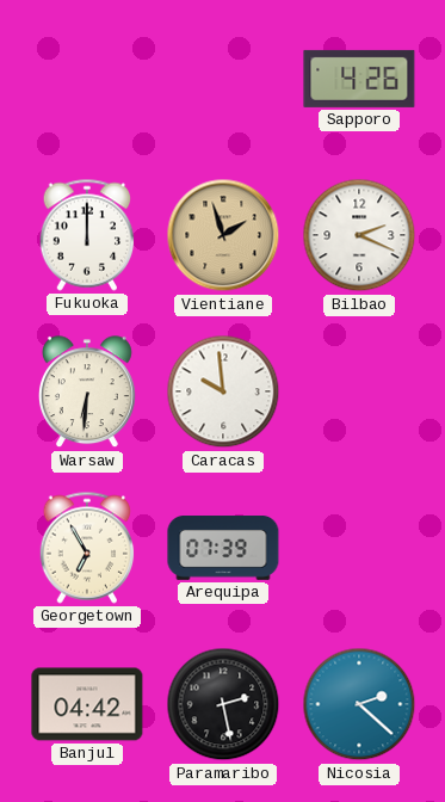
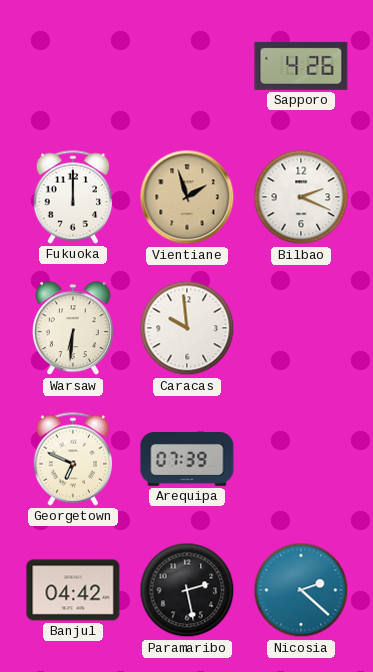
Georgetown: 6:55 -> 6:49
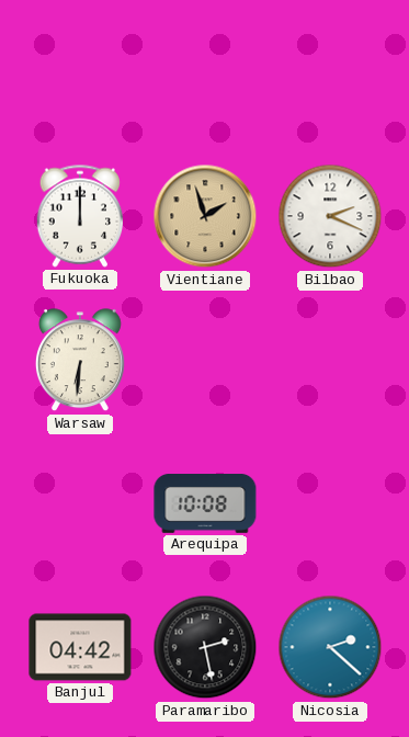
Sapporo: 4:26 -> none
Caracas: 9:59 -> none
Georgetown: 6:49 -> none
Arequipa: 07:39 -> 10:08
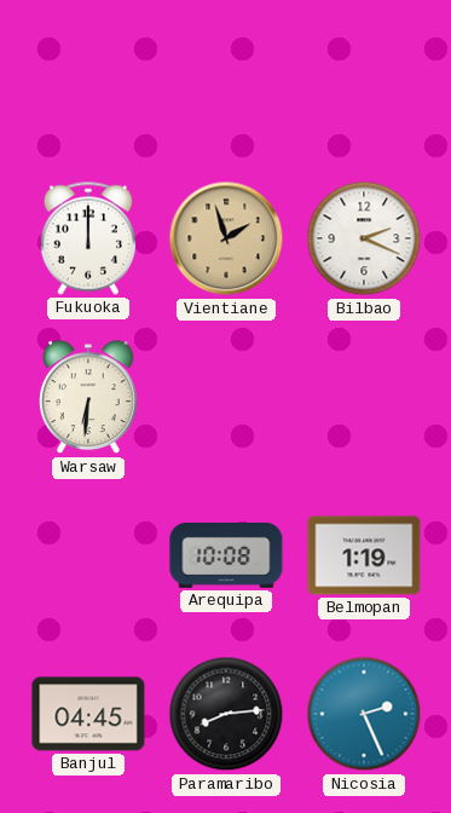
Belmopan: none -> 1:19
Banjul: 04:42 -> 04:45
Paramaribo: 2:28 -> 8:14
Nicosia: 2:22 -> 2:26
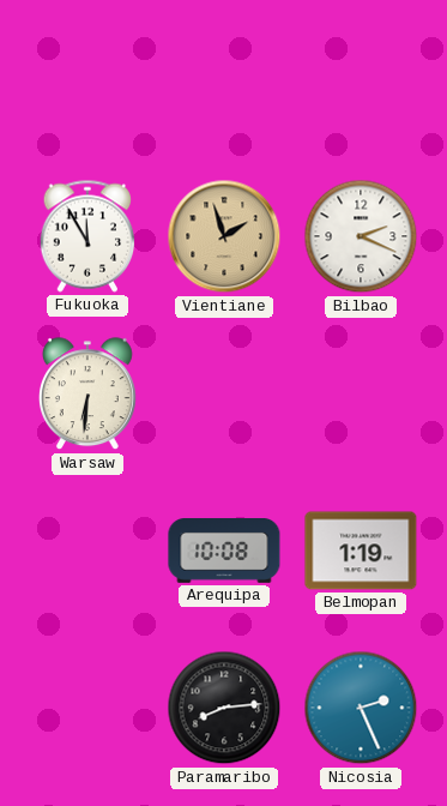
Fukuoka: 12:00 -> 11:55
Banjul: 04:45 -> none
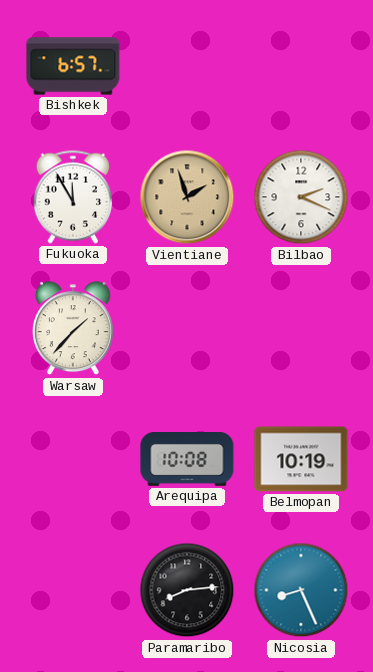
Bishkek: none -> 6:57
Warsaw: 6:31 -> 1:37
Belmopan: 1:19 -> 10:19
Nicosia: 2:26 -> 8:26
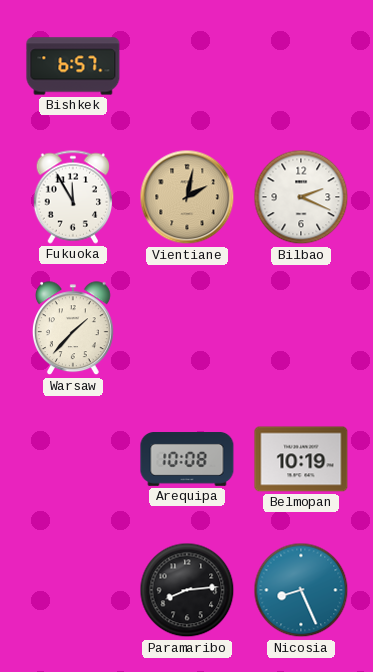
Vientiane: 1:57 -> 2:02
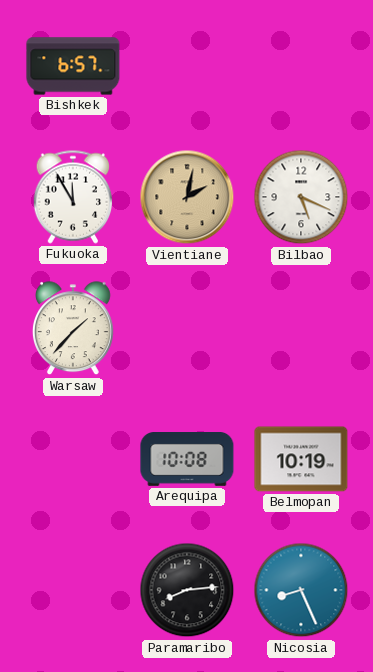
Bilbao: 2:19 -> 5:19
